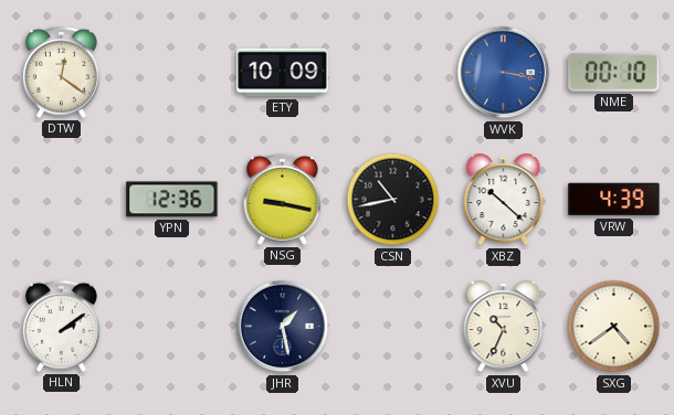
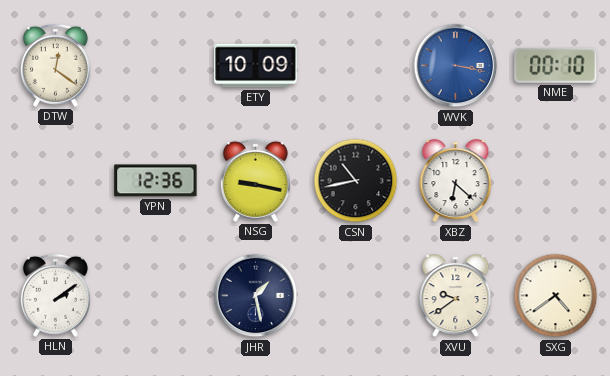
XBZ: 10:22 -> 6:22
VRW: 4:39 -> none
XVU: 10:34 -> 9:39
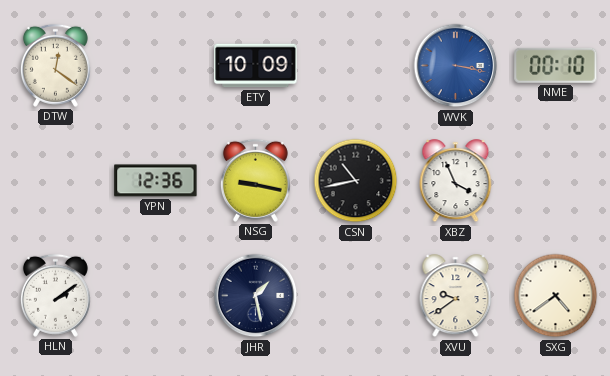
XBZ: 6:22 -> 3:56
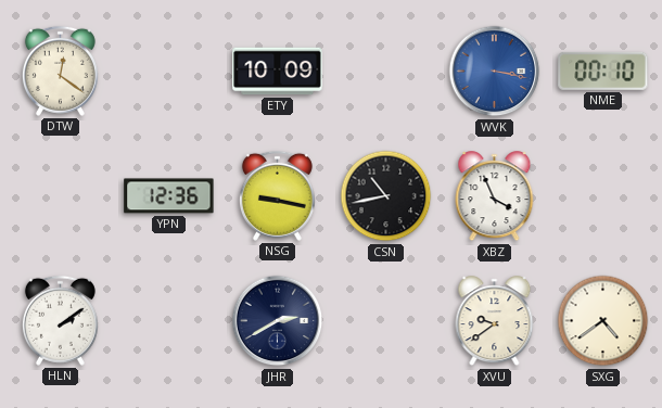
JHR: 1:28 -> 2:40
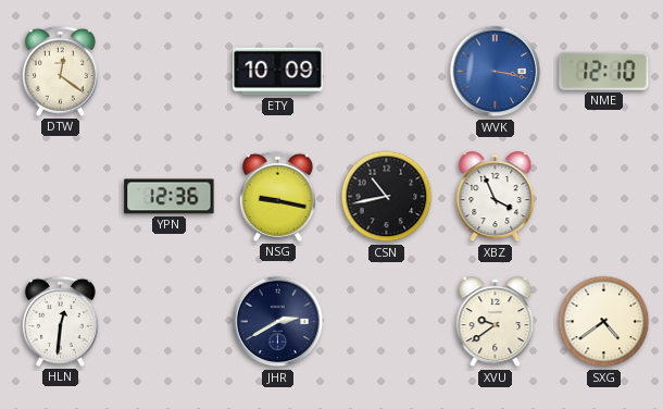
NME: 00:10 -> 12:10
HLN: 2:09 -> 12:31
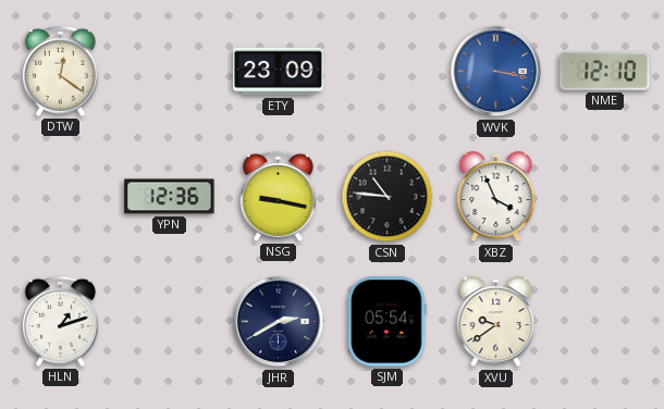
ETY: 10:09 -> 23:09
CSN: 10:43 -> 10:46
HLN: 12:31 -> 1:12
SJM: none -> 05:54
SXG: 4:39 -> none
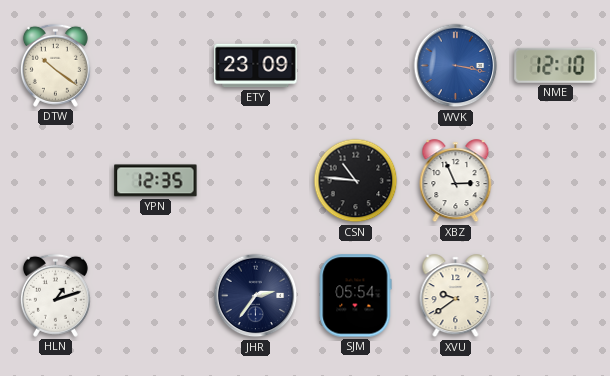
DTW: 12:21 -> 10:21
YPN: 12:36 -> 12:35
NSG: 9:17 -> none
XBZ: 3:56 -> 2:56
JHR: 2:40 -> 2:36
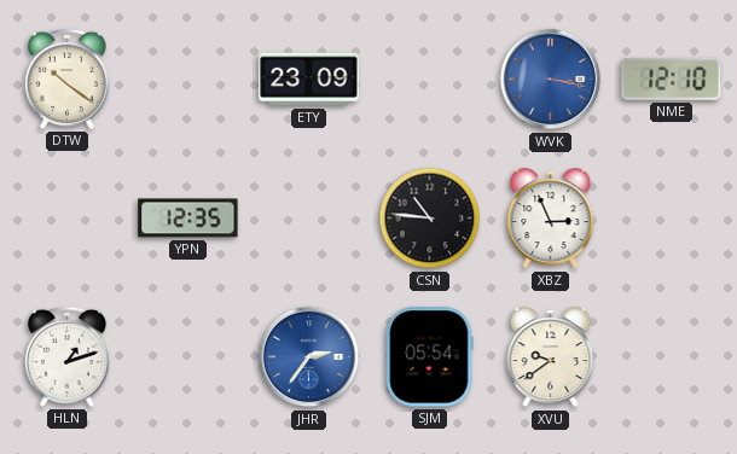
JHR dial: navy -> blue
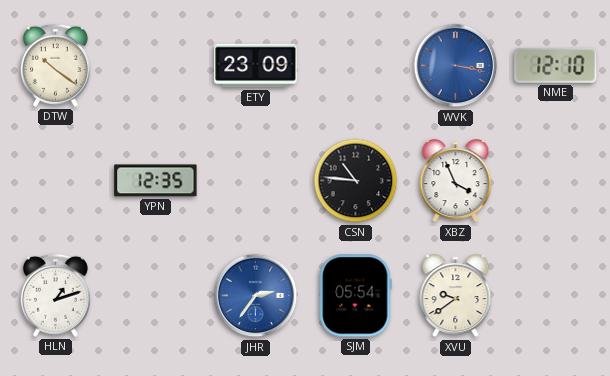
XBZ: 2:56 -> 3:56
